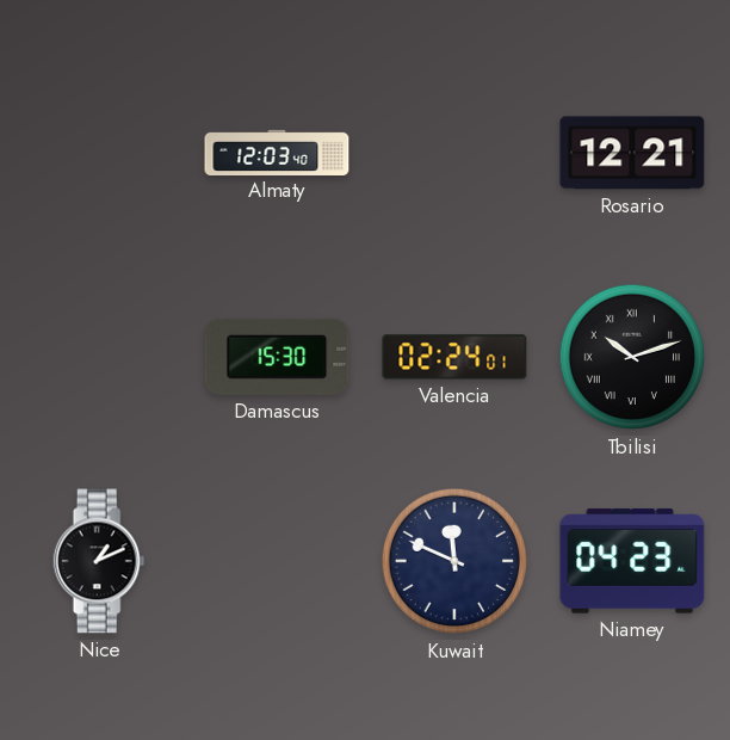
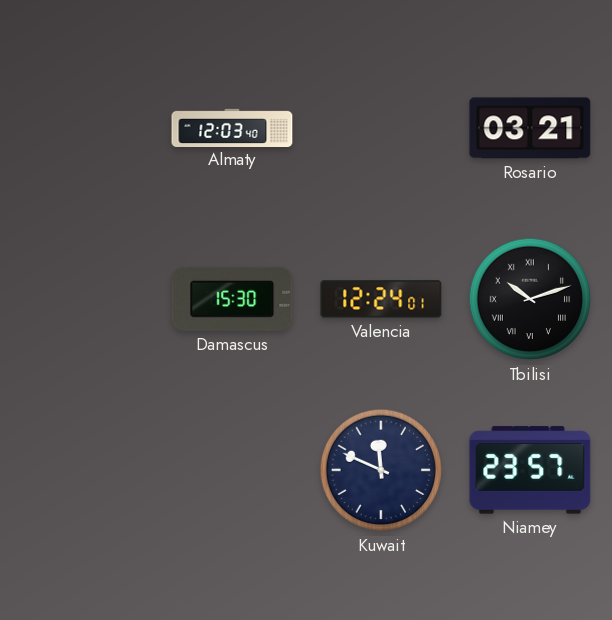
Rosario: 12:21 -> 03:21
Valencia: 02:24 -> 12:24
Nice: 1:11 -> none
Niamey: 04:23 -> 23:57
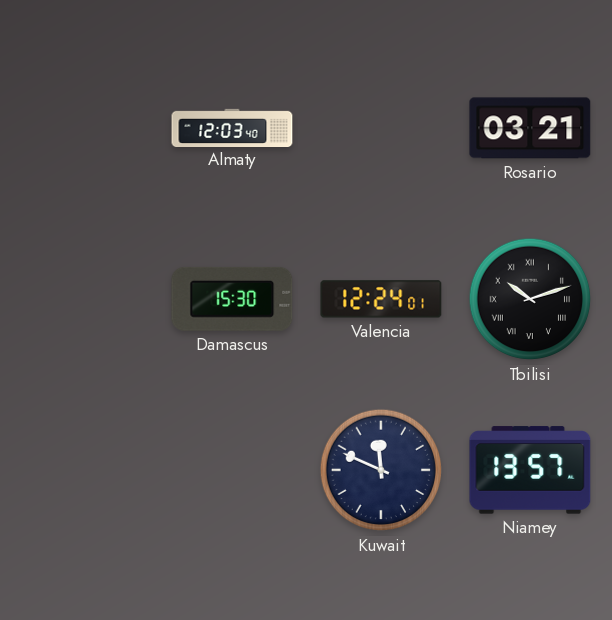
Niamey: 23:57 -> 13:57
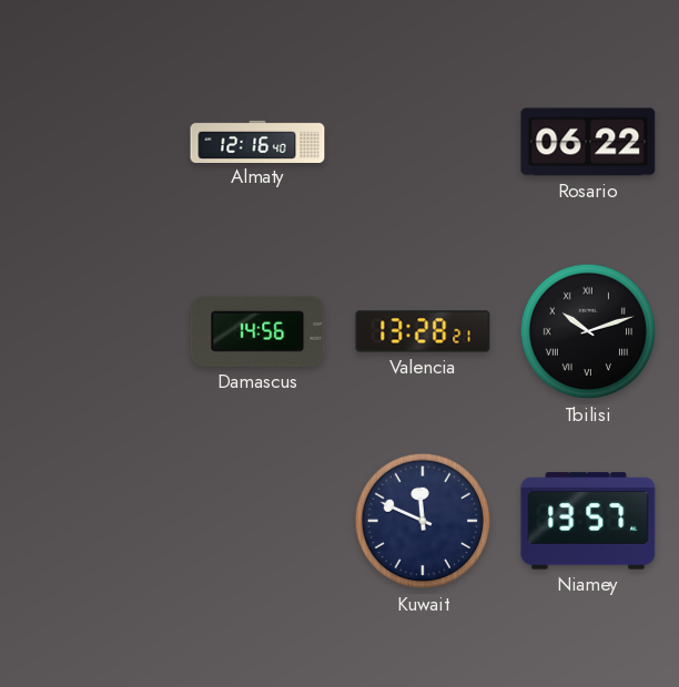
Almaty: 12:03 -> 12:16
Rosario: 03:21 -> 06:22
Damascus: 15:30 -> 14:56
Valencia: 12:24 -> 13:28
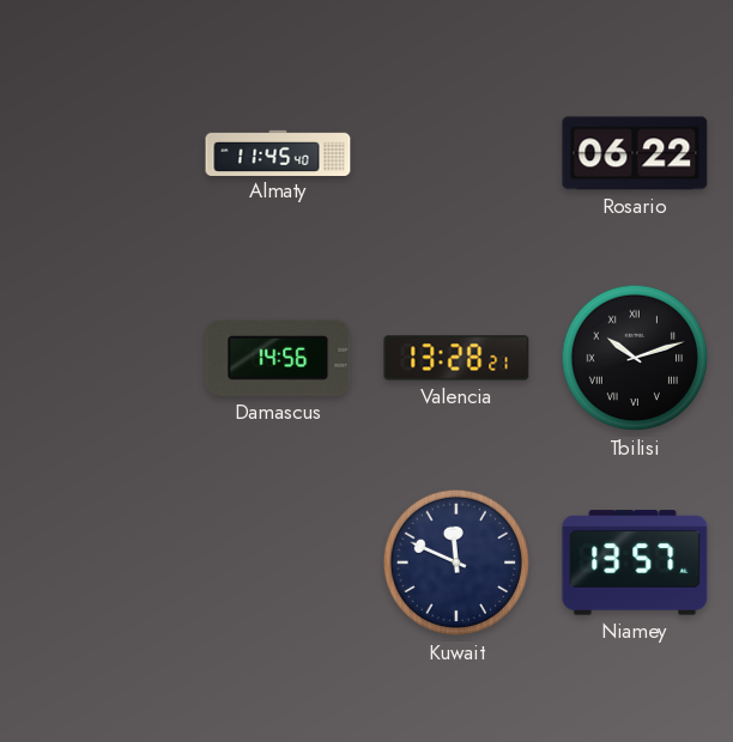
Almaty: 12:16 -> 11:45
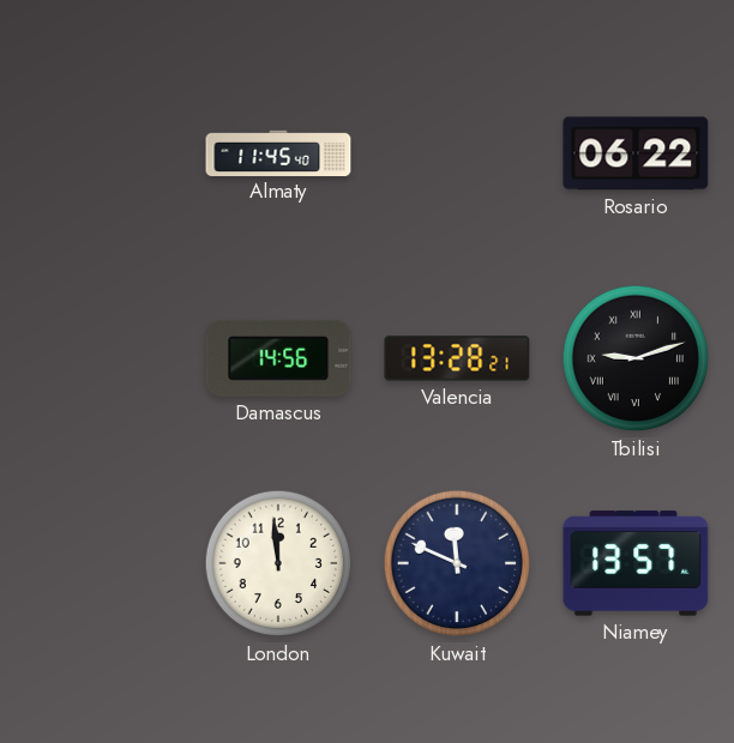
Tbilisi: 10:12 -> 9:12
London: none -> 11:59
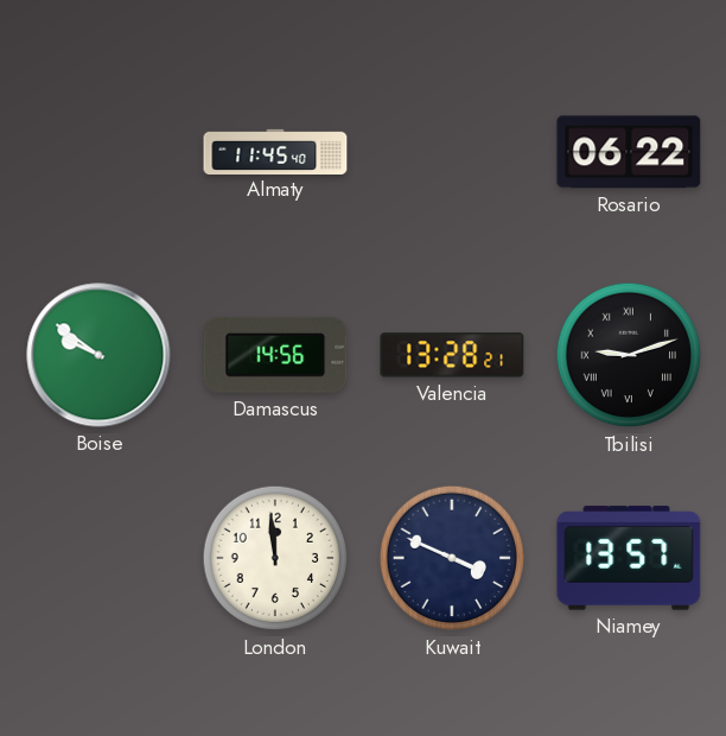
Boise: none -> 9:51
Kuwait: 11:49 -> 3:49
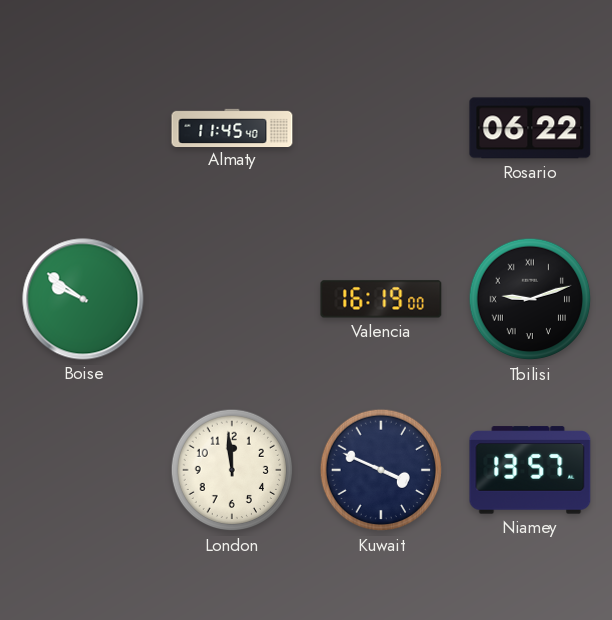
Damascus: 14:56 -> none
Valencia: 13:28 -> 16:19
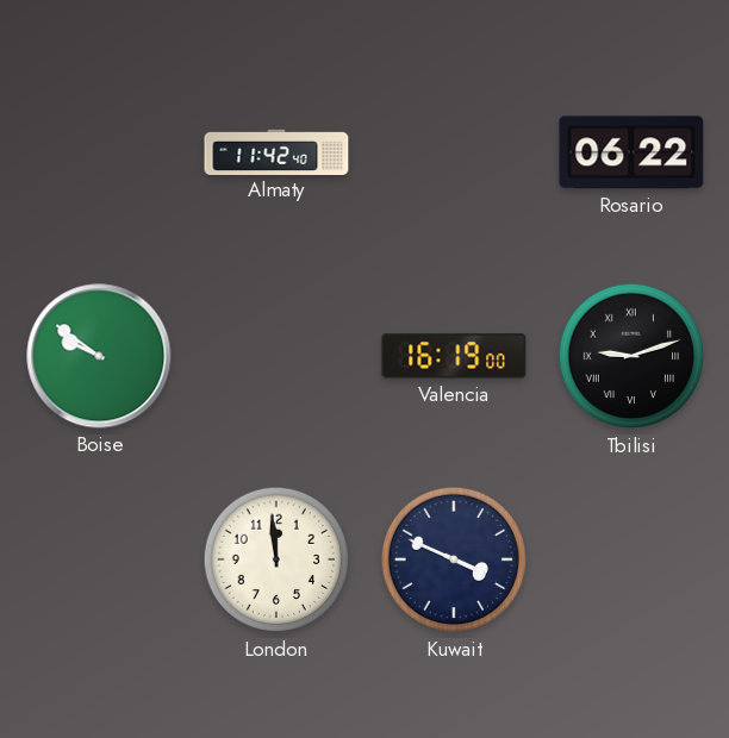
Almaty: 11:45 -> 11:42
Niamey: 13:57 -> none
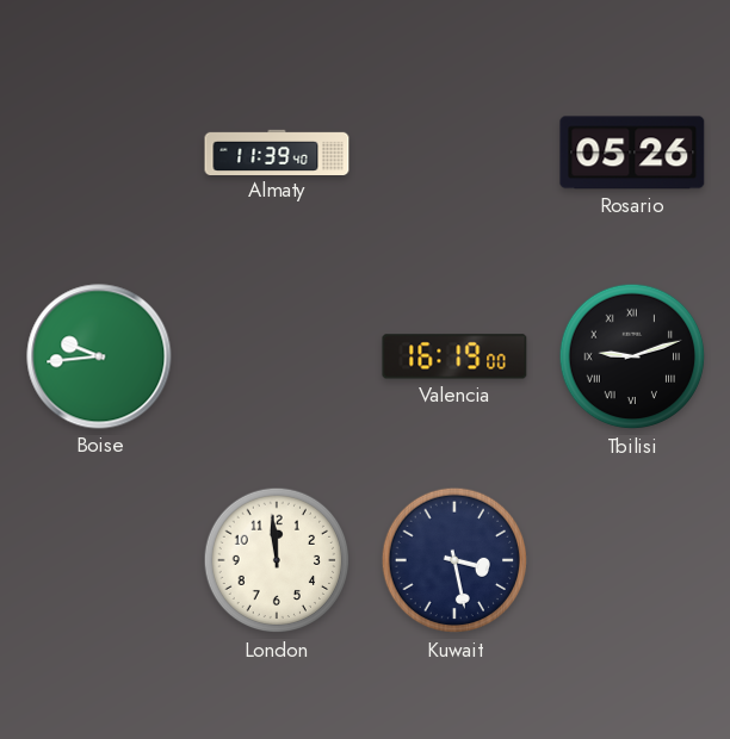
Almaty: 11:42 -> 11:39
Rosario: 06:22 -> 05:26
Boise: 9:51 -> 9:44
Kuwait: 3:49 -> 3:28
